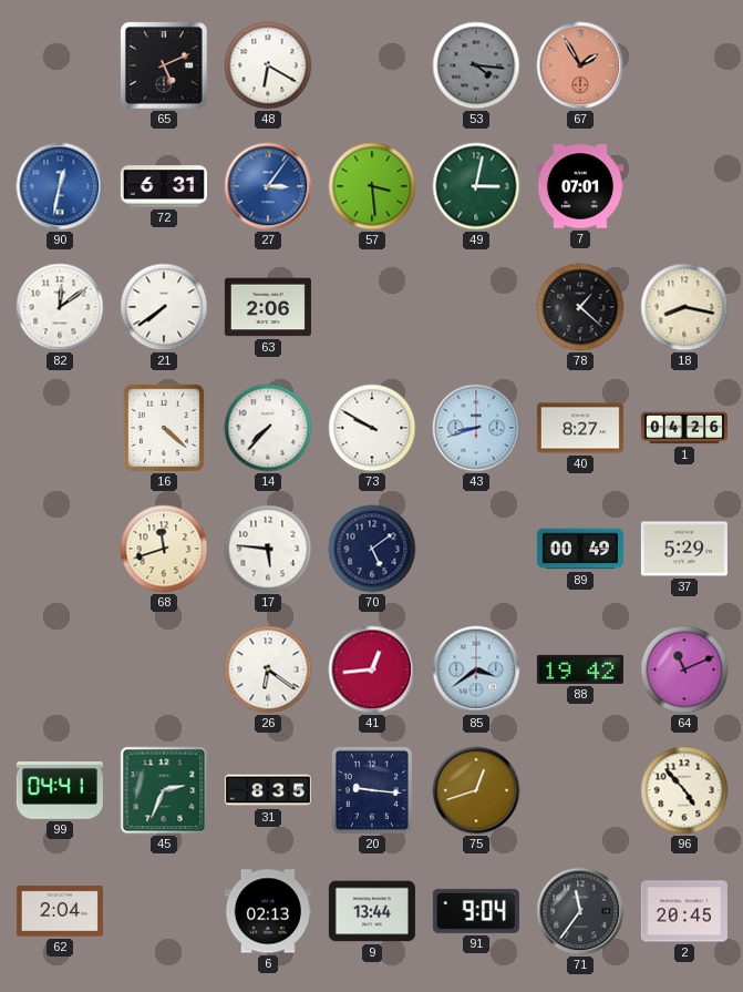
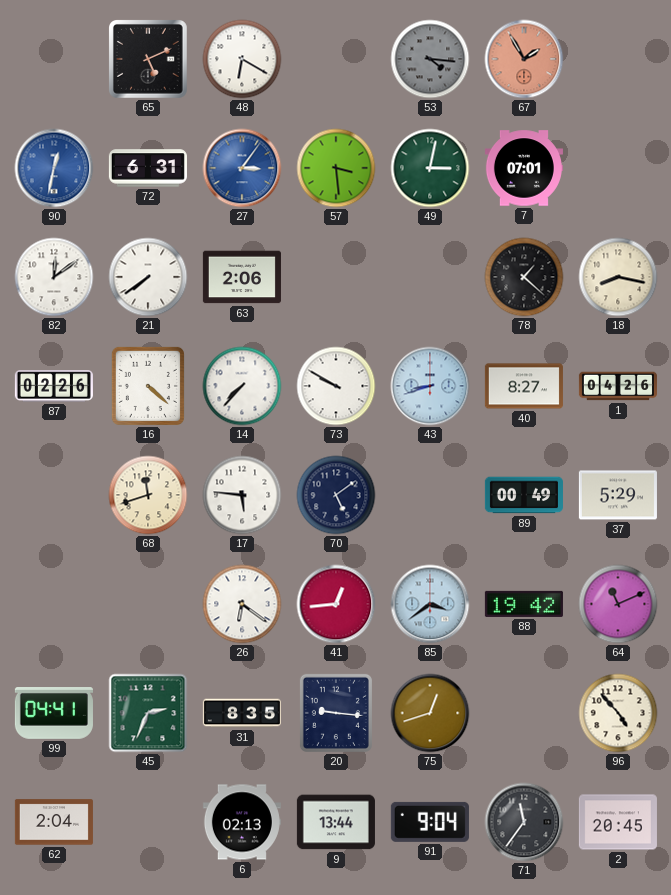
87: none -> 02:26
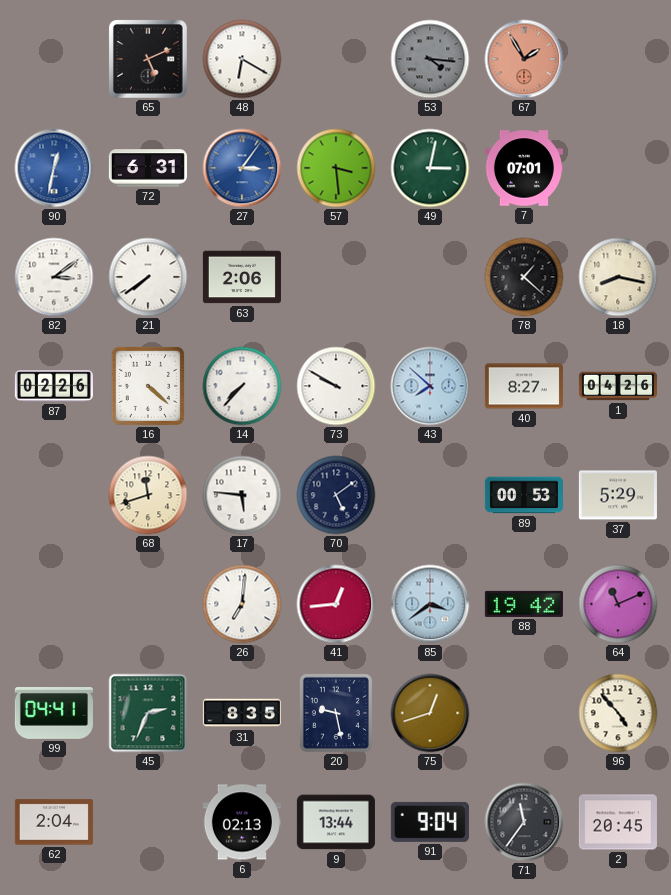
82: 12:09 -> 3:09
43: 8:42 -> 7:52
89: 00:49 -> 00:53
26: 6:21 -> 7:01
20: 9:16 -> 9:28
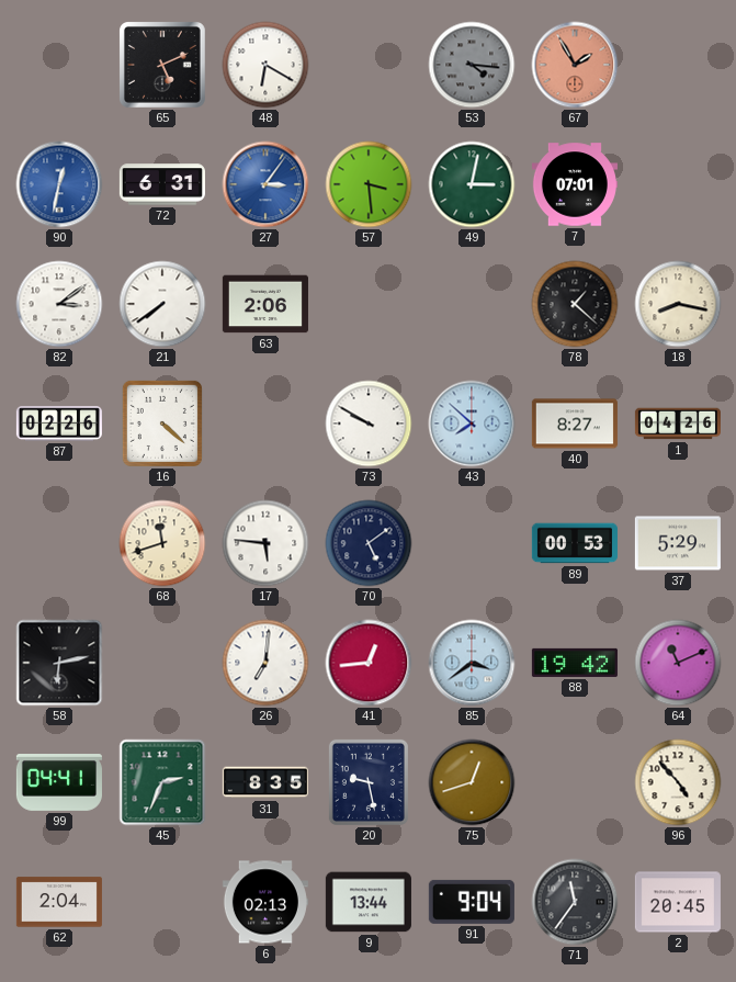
14: 7:37 -> none
58: none -> 6:13
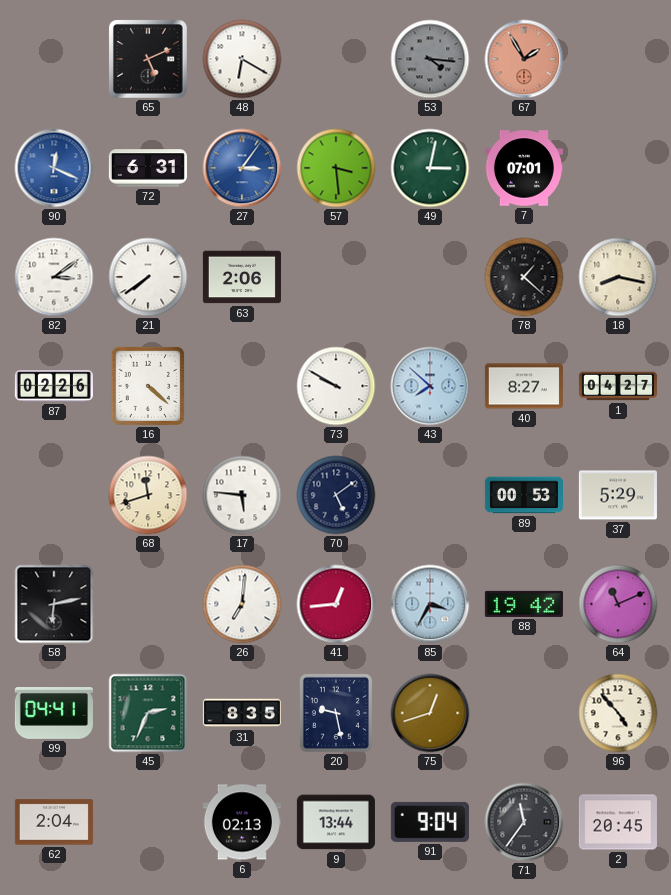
90: 12:32 -> 12:19
1: 04:26 -> 04:27
85: 3:39 -> 3:35
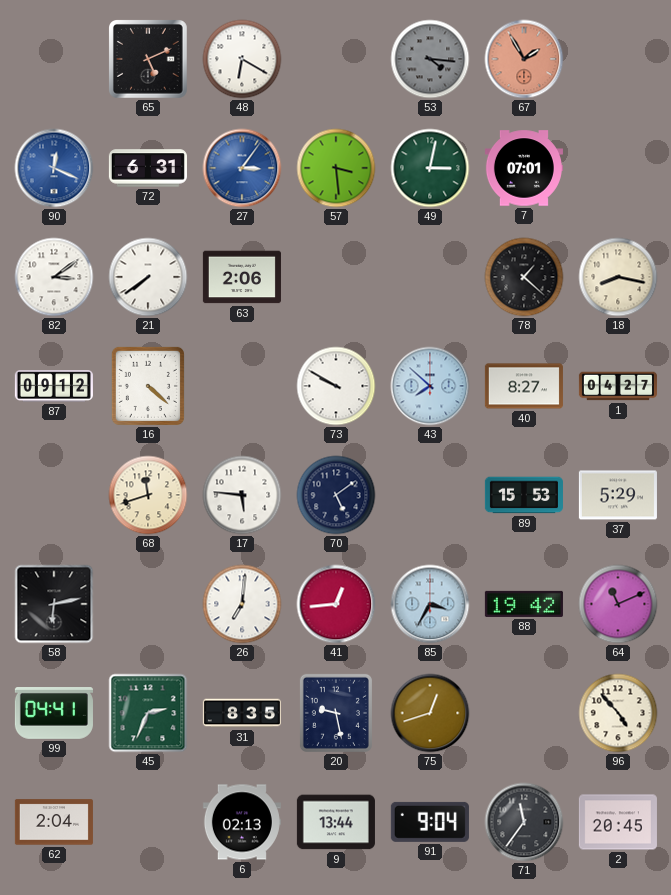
87: 02:26 -> 09:12
89: 00:53 -> 15:53
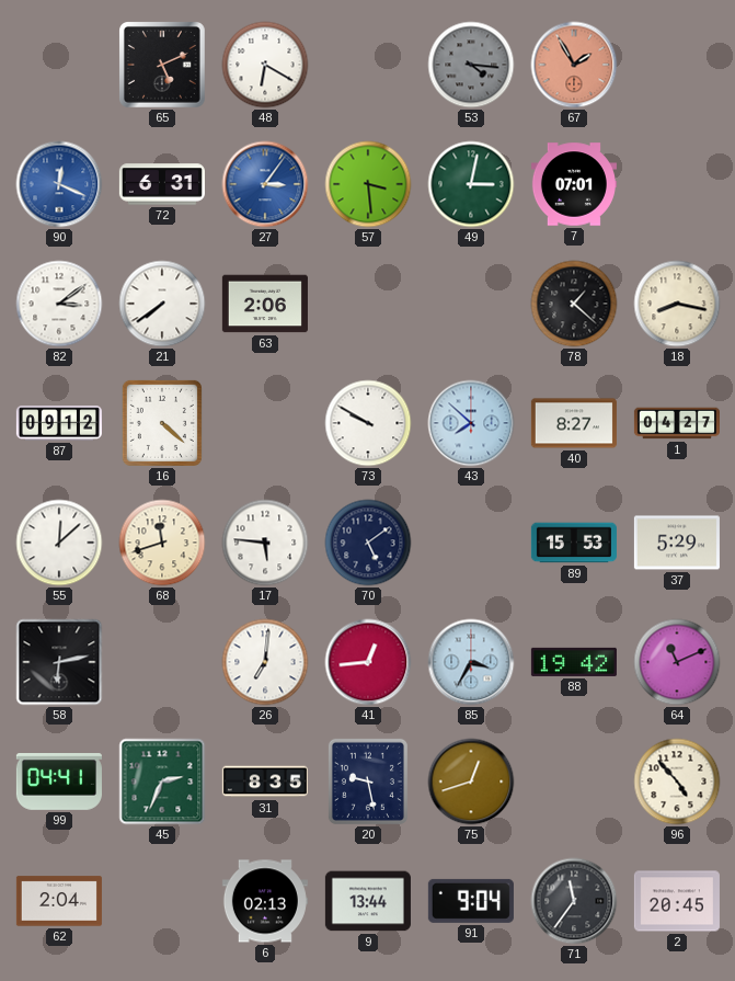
55: none -> 12:08
